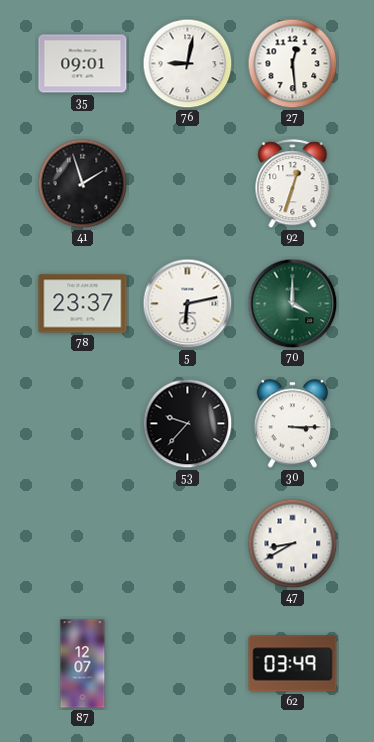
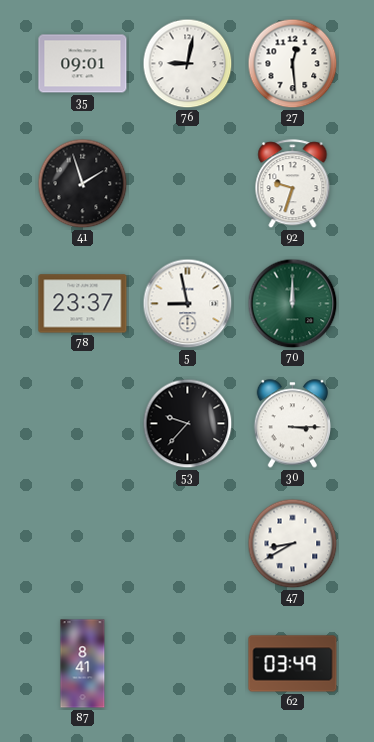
92: 12:33 -> 9:33
5: 6:13 -> 8:58
70: 4:00 -> 12:00
87: 12:07 -> 8:41
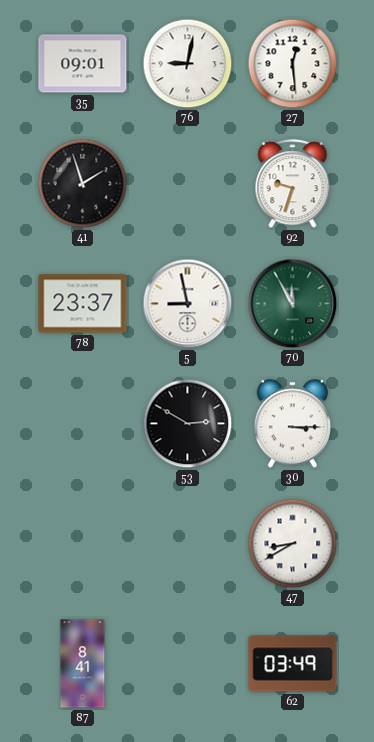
70: 12:00 -> 11:55
53: 9:37 -> 2:50
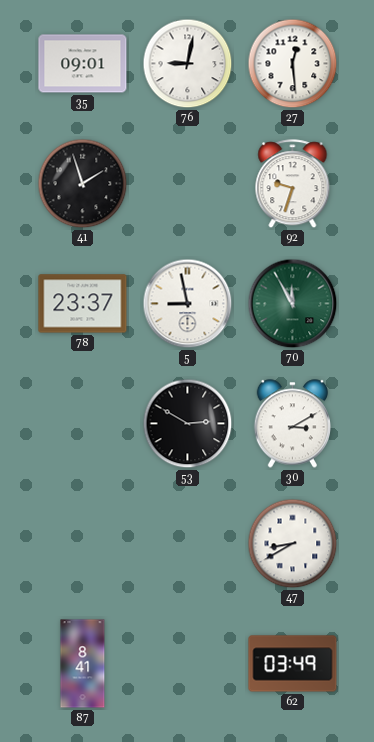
30: 3:15 -> 3:10
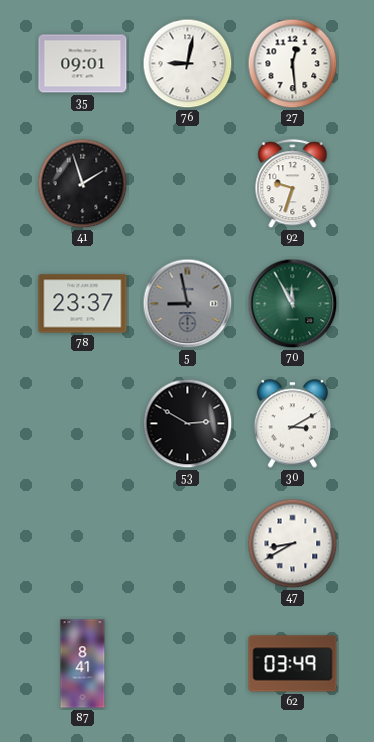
5 dial: white -> grey
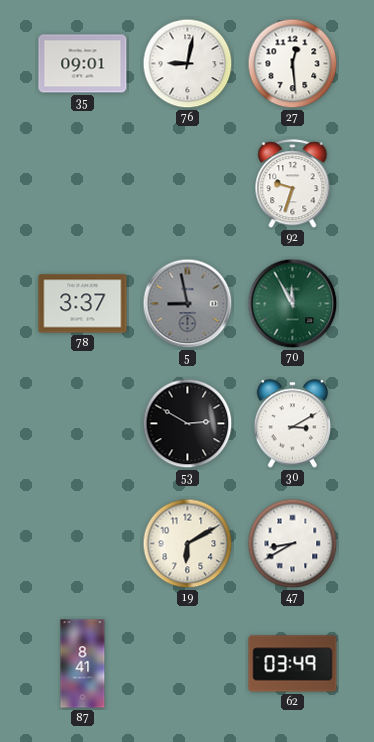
41: 1:57 -> none
78: 23:37 -> 3:37
19: none -> 6:10
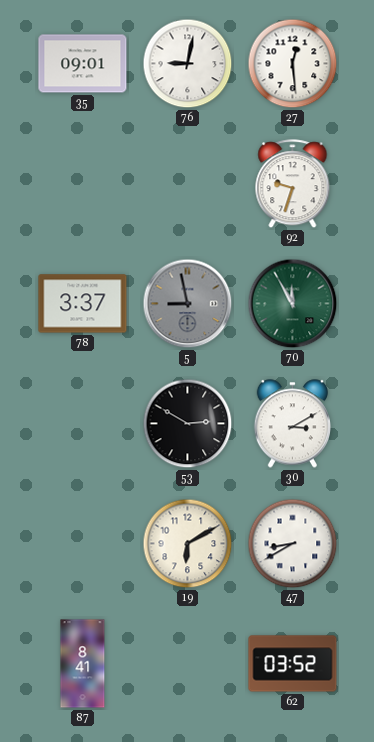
62: 03:49 -> 03:52
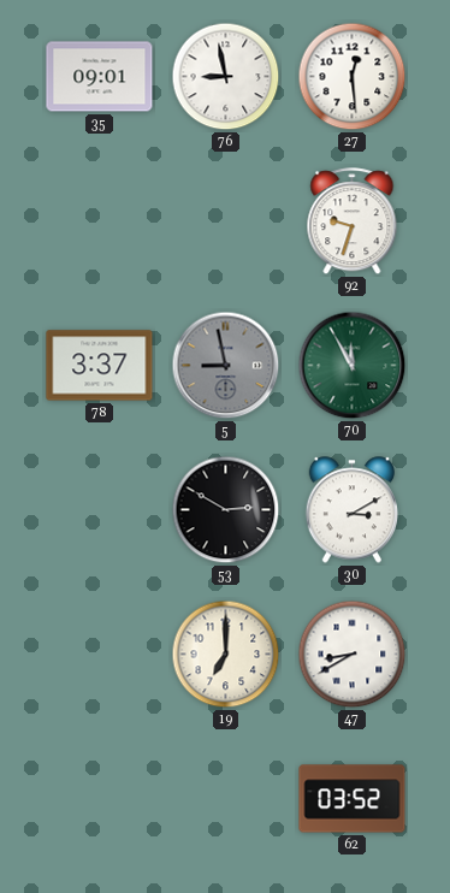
76: 9:02 -> 8:58
19: 6:10 -> 7:00
87: 8:41 -> none
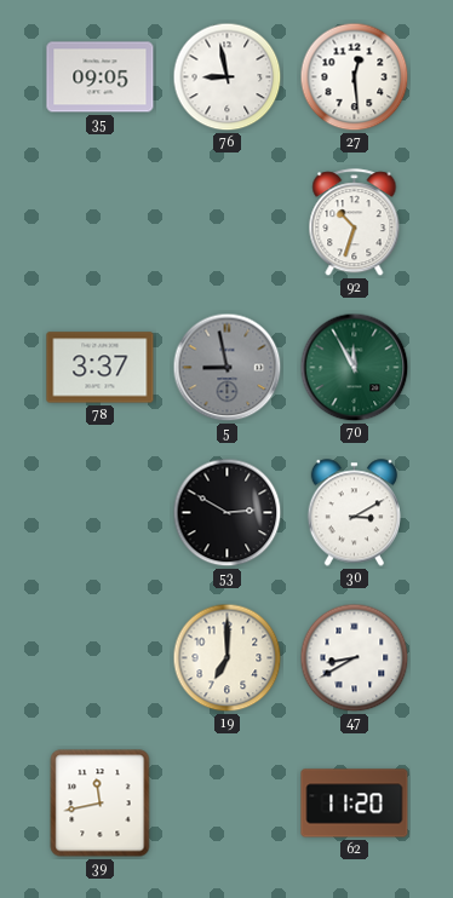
35: 09:01 -> 09:05
92: 9:33 -> 10:33
39: none -> 11:43
62: 03:52 -> 11:20
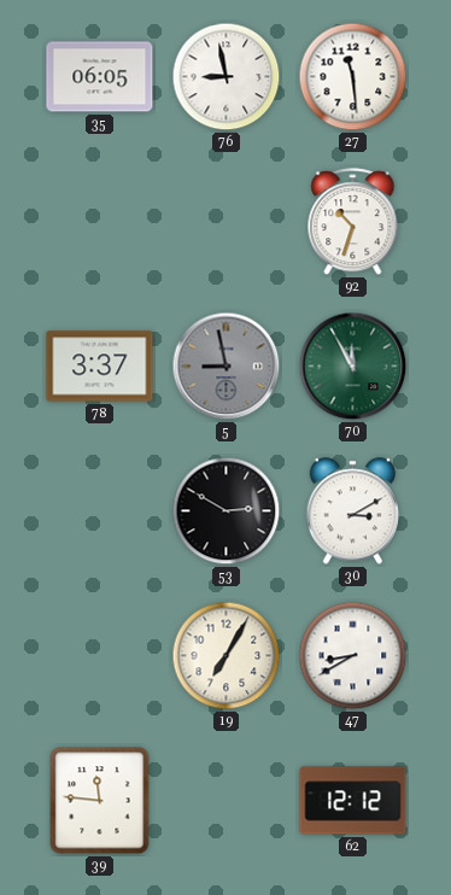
35: 09:05 -> 06:05
27: 12:29 -> 11:29
19: 7:00 -> 7:05
39: 11:43 -> 11:46
62: 11:20 -> 12:12
